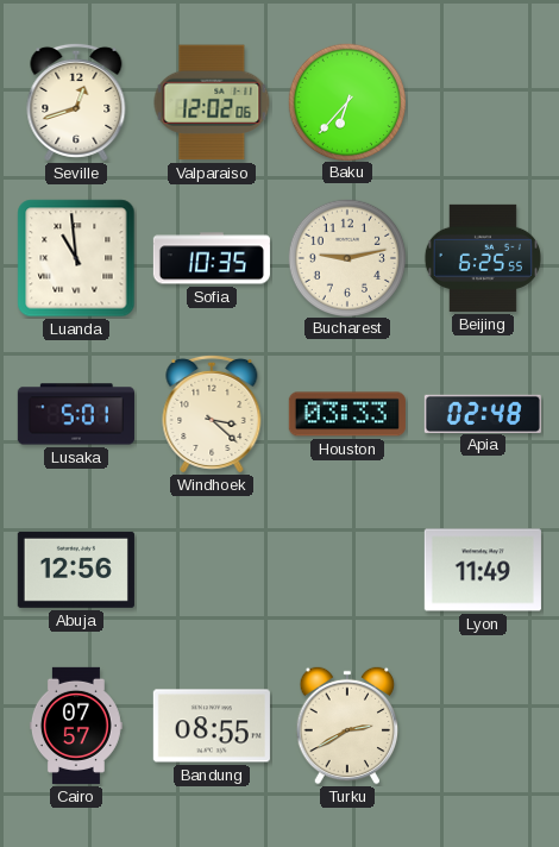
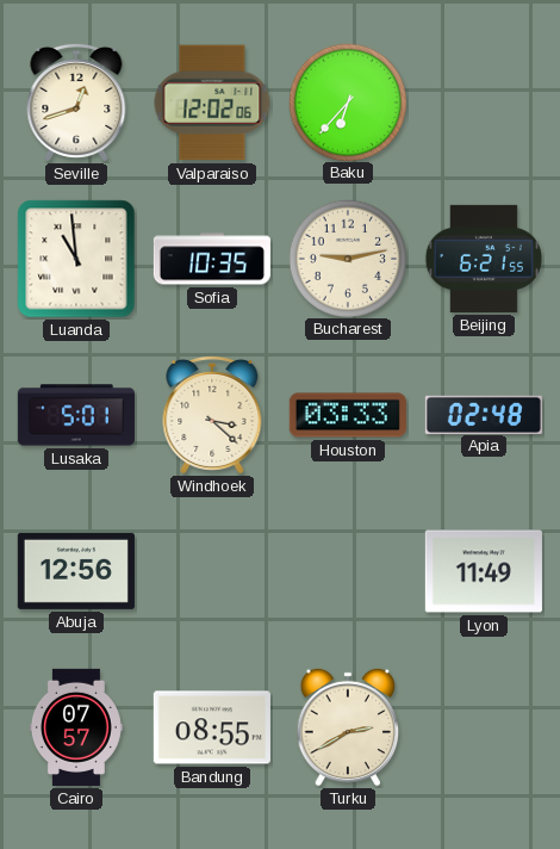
Beijing: 6:25 -> 6:21
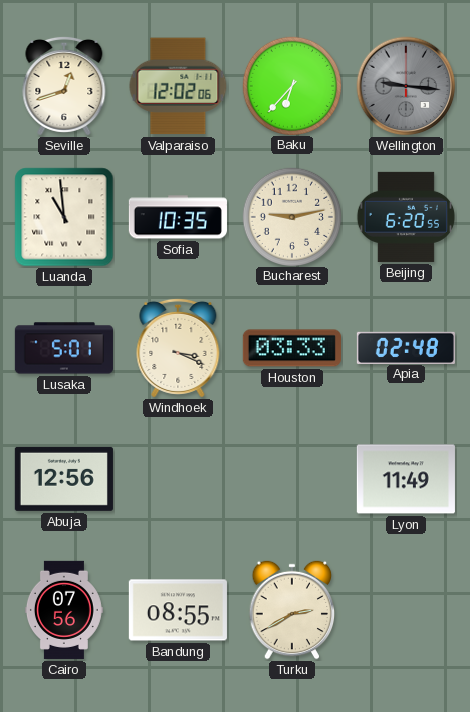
Wellington: none -> 9:16
Beijing: 6:21 -> 6:20
Windhoek: 3:22 -> 3:19
Cairo: 07:57 -> 07:56
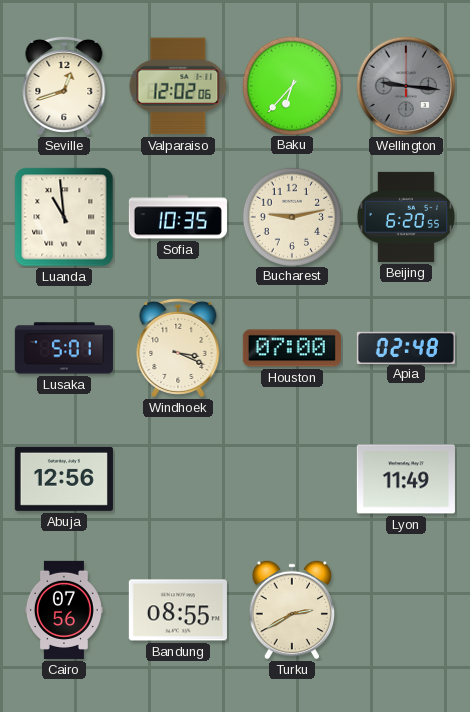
Houston: 03:33 -> 07:00
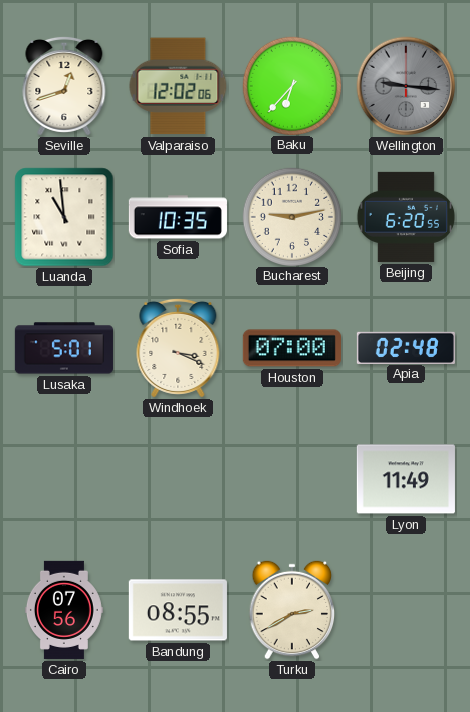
Abuja: 12:56 -> none
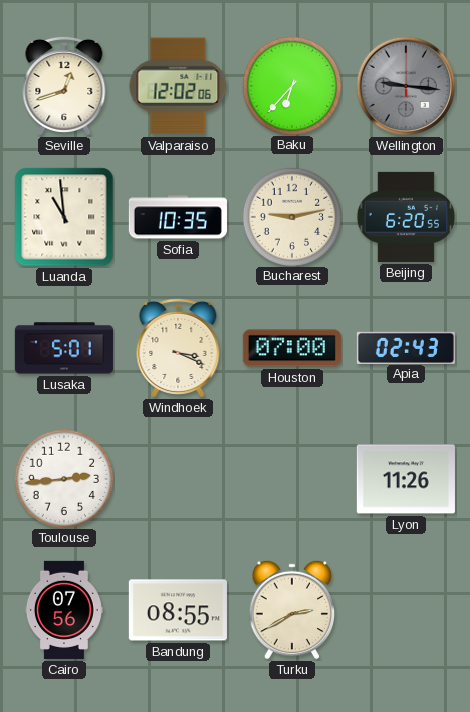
Apia: 02:48 -> 02:43
Toulouse: none -> 2:44
Lyon: 11:49 -> 11:26
